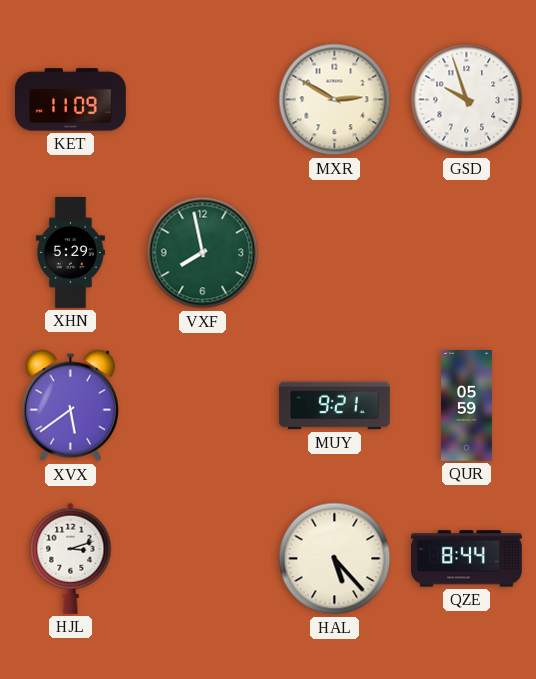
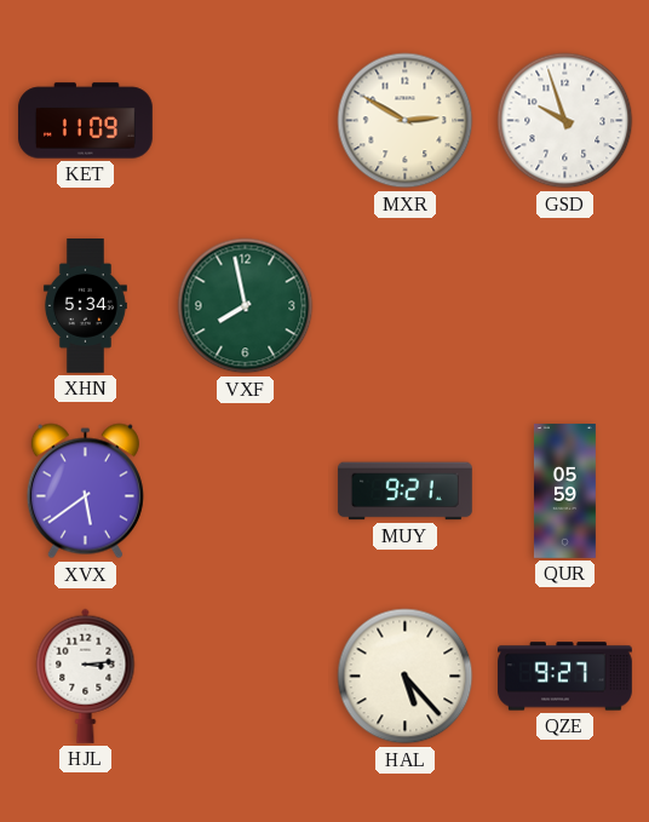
XHN: 5:29 -> 5:34
HJL: 3:12 -> 3:14
QZE: 8:44 -> 9:27
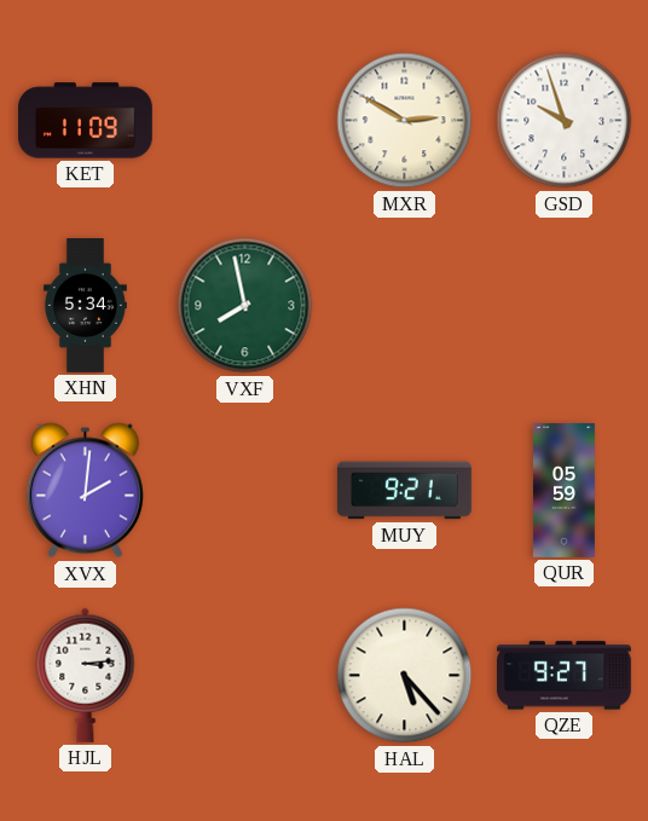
XVX: 5:39 -> 2:01
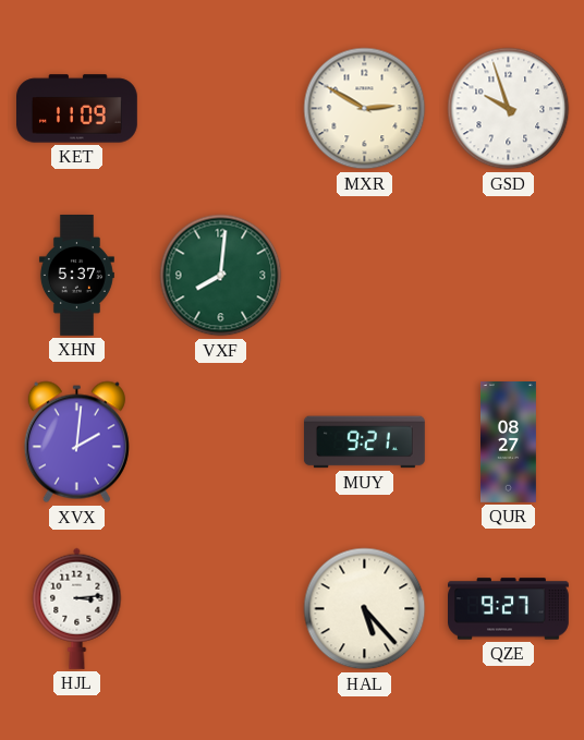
XHN: 5:34 -> 5:37
VXF: 7:58 -> 8:01
QUR: 05:59 -> 08:27
